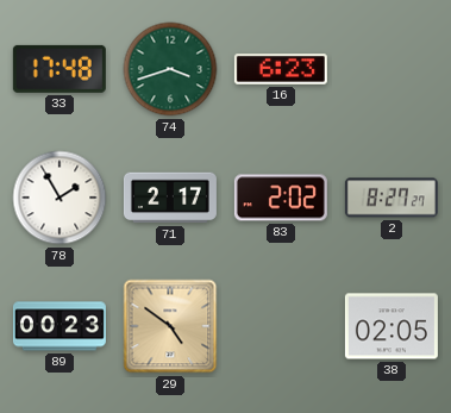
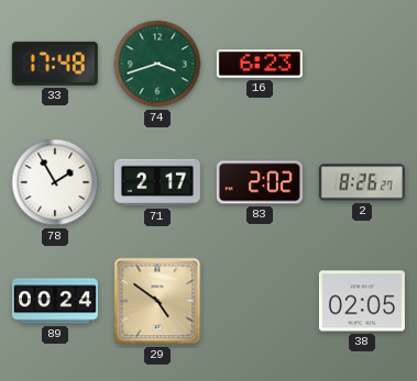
2: 8:27 -> 8:26
89: 00:23 -> 00:24
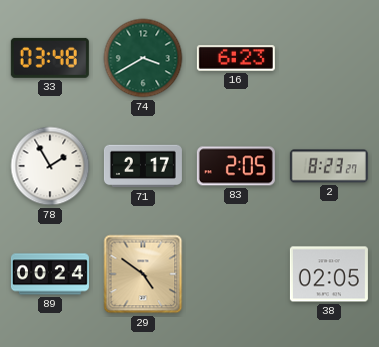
33: 17:48 -> 03:48
74: 3:42 -> 3:40
83: 2:02 -> 2:05
2: 8:26 -> 8:23
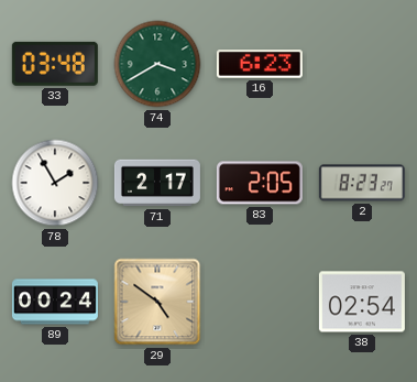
38: 02:05 -> 02:54
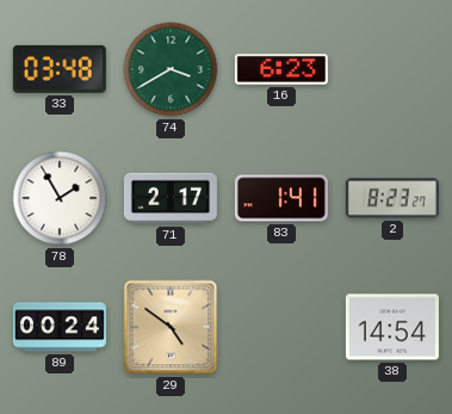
83: 2:05 -> 1:41
38: 02:54 -> 14:54
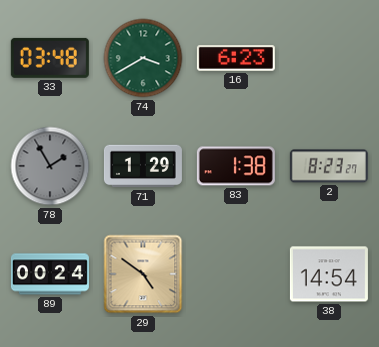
78 dial: white -> grey
71: 2:17 -> 1:29
83: 1:41 -> 1:38
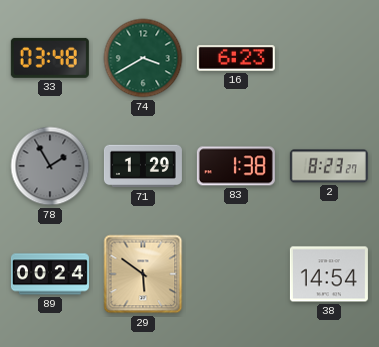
29: 4:51 -> 5:51
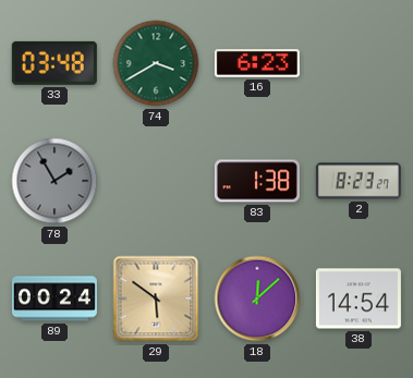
71: 1:29 -> none
18: none -> 12:08
